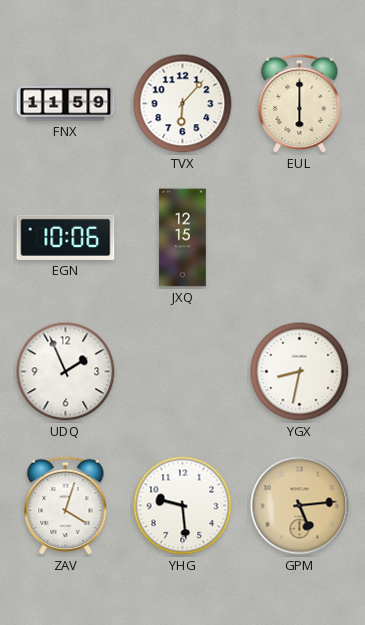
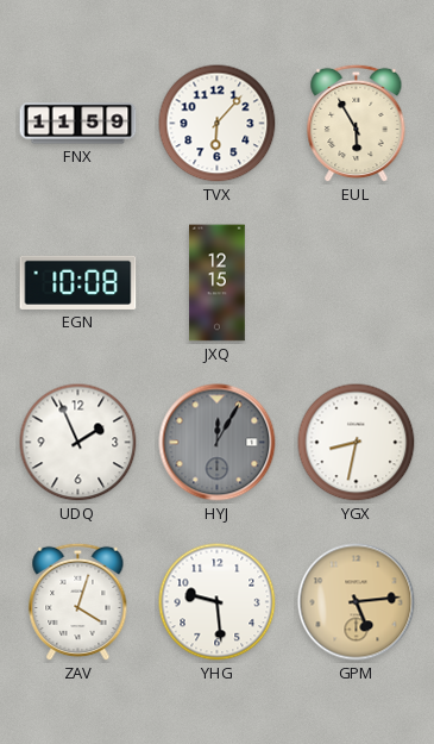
EUL: 6:00 -> 5:55
EGN: 10:06 -> 10:08
HYJ: none -> 12:05
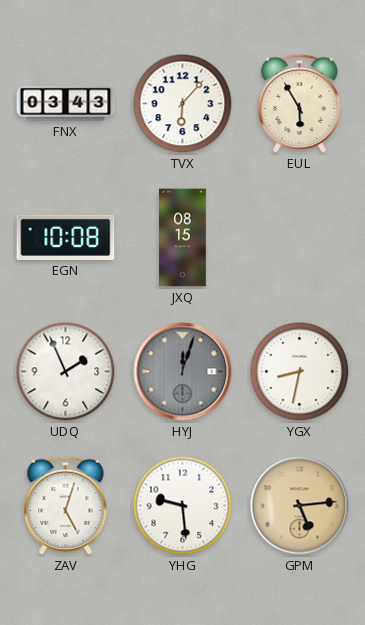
FNX: 11:59 -> 03:43
JXQ: 12:15 -> 08:15
HYJ: 12:05 -> 12:03
ZAV: 4:03 -> 5:03
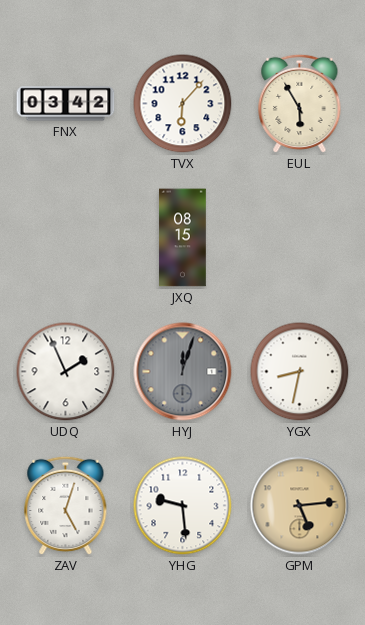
FNX: 03:43 -> 03:42
EGN: 10:08 -> none
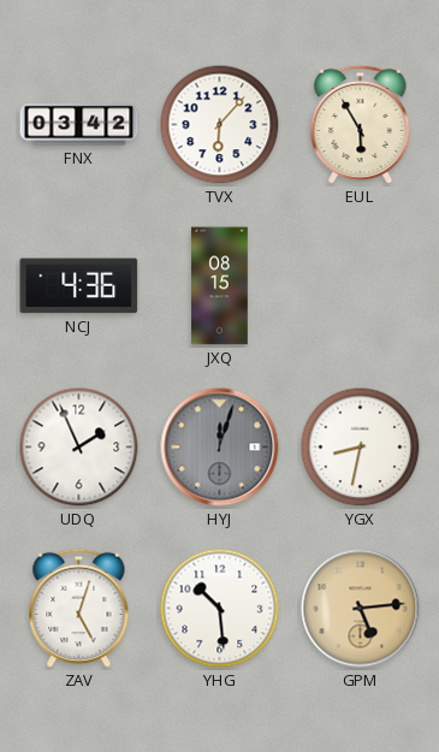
NCJ: none -> 4:36
YHG: 9:29 -> 10:29
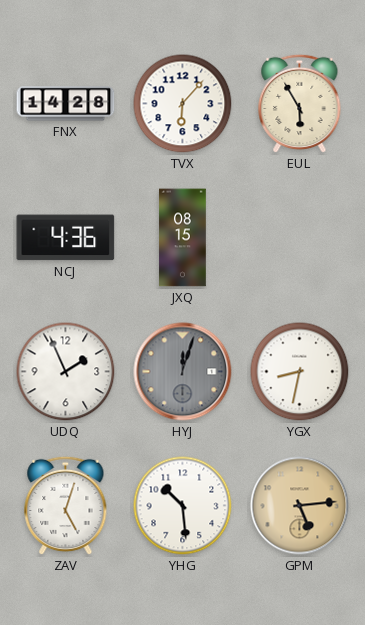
FNX: 03:42 -> 14:28
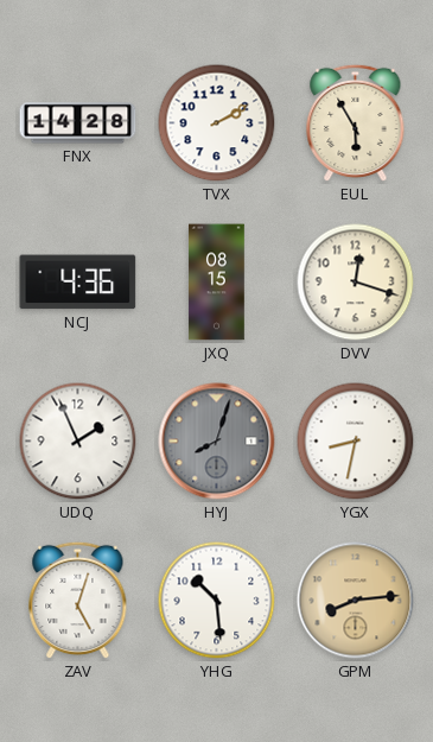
TVX: 6:07 -> 2:10
DVV: none -> 12:18
HYJ: 12:03 -> 8:03
GPM: 5:14 -> 8:14
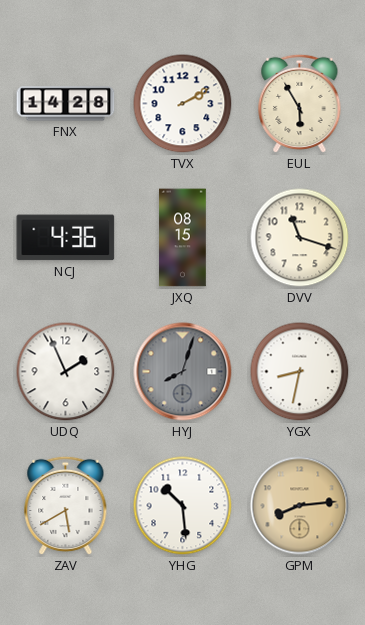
DVV: 12:18 -> 11:18
ZAV: 5:03 -> 5:40
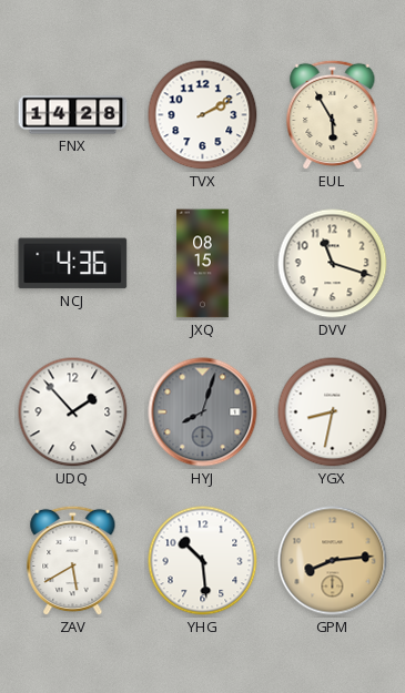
UDQ: 1:56 -> 1:53
